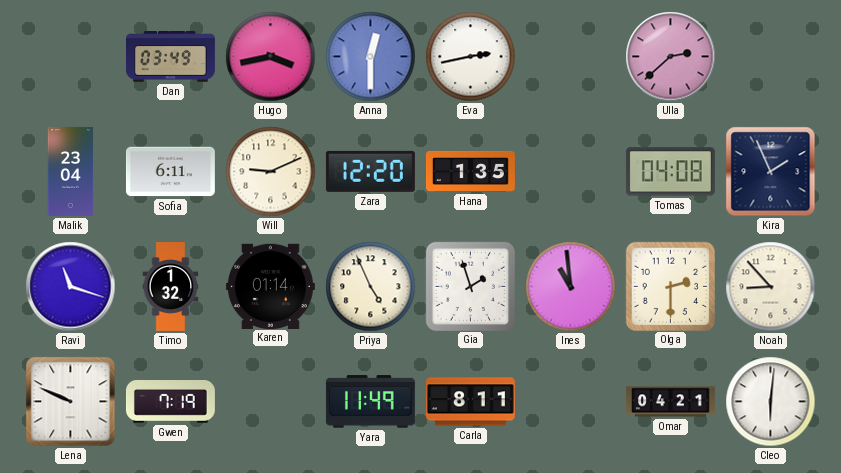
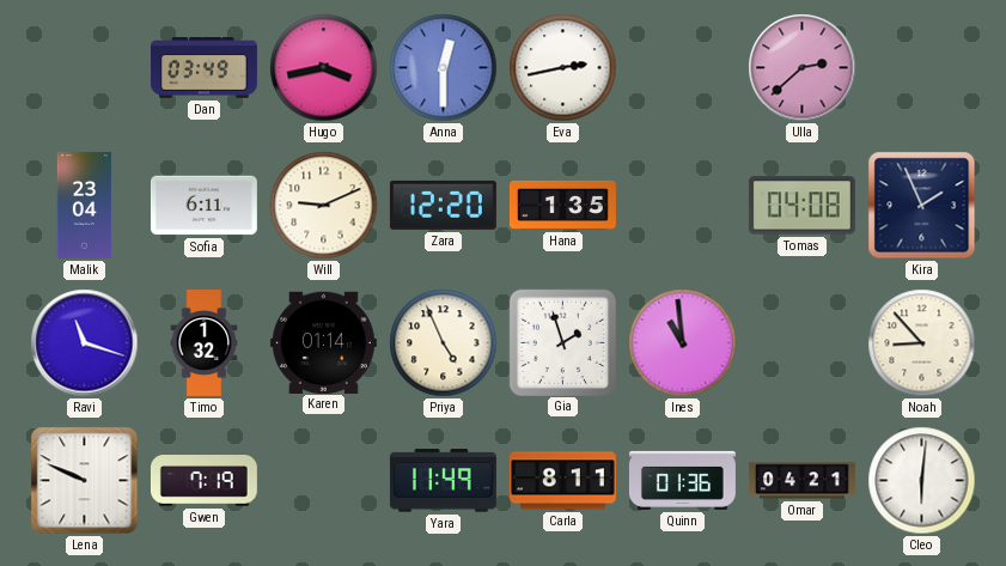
Olga: 2:30 -> none
Quinn: none -> 01:36
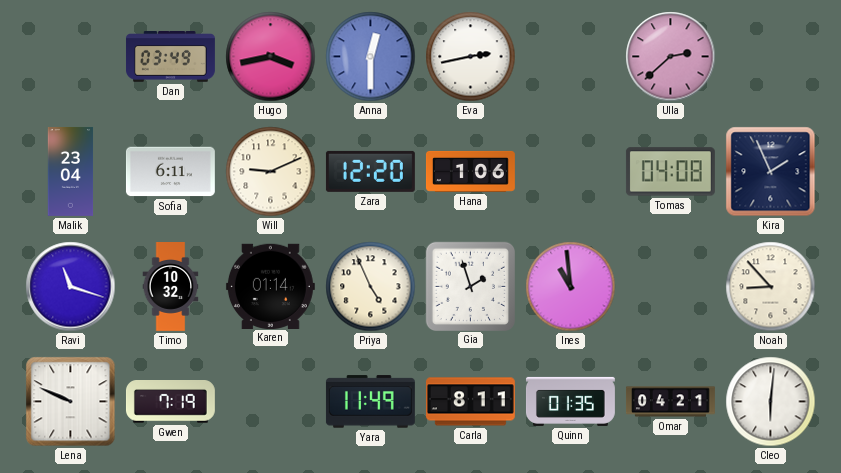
Hana: 1:35 -> 1:06
Timo: 1:32 -> 10:32
Quinn: 01:36 -> 01:35
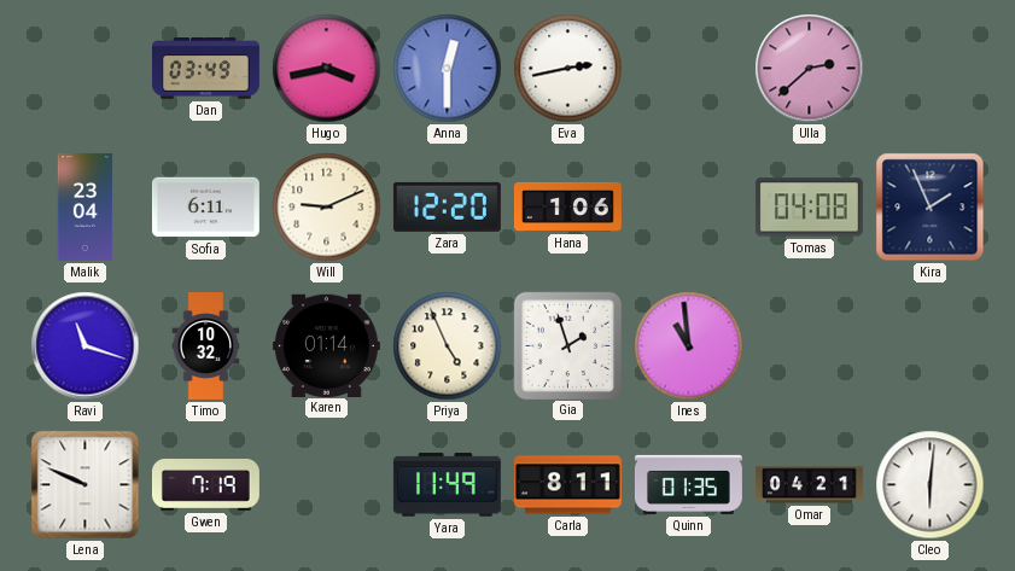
Noah: 8:53 -> none
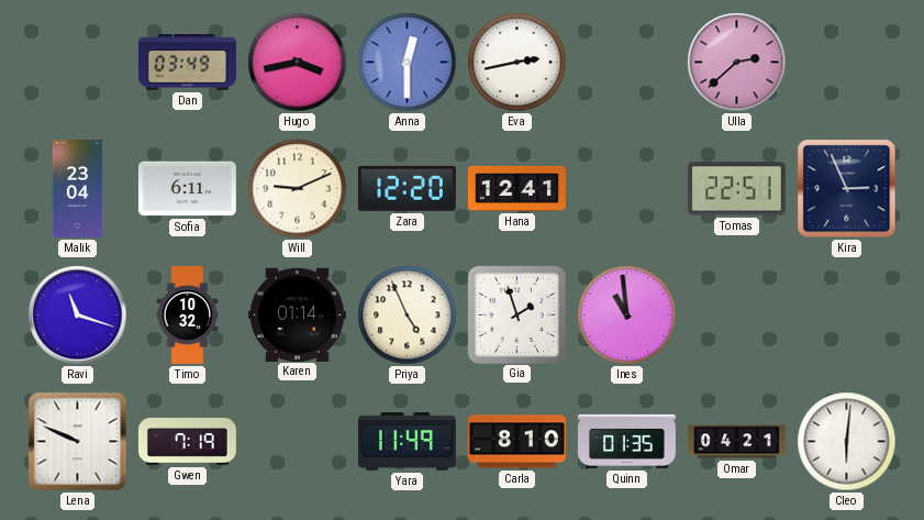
Hana: 1:06 -> 12:41
Tomas: 04:08 -> 22:51
Kira: 1:56 -> 2:56
Carla: 8:11 -> 8:10
